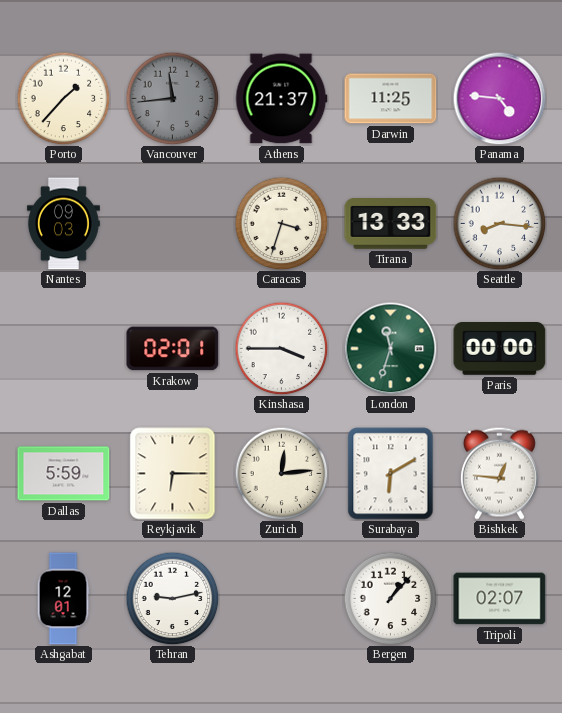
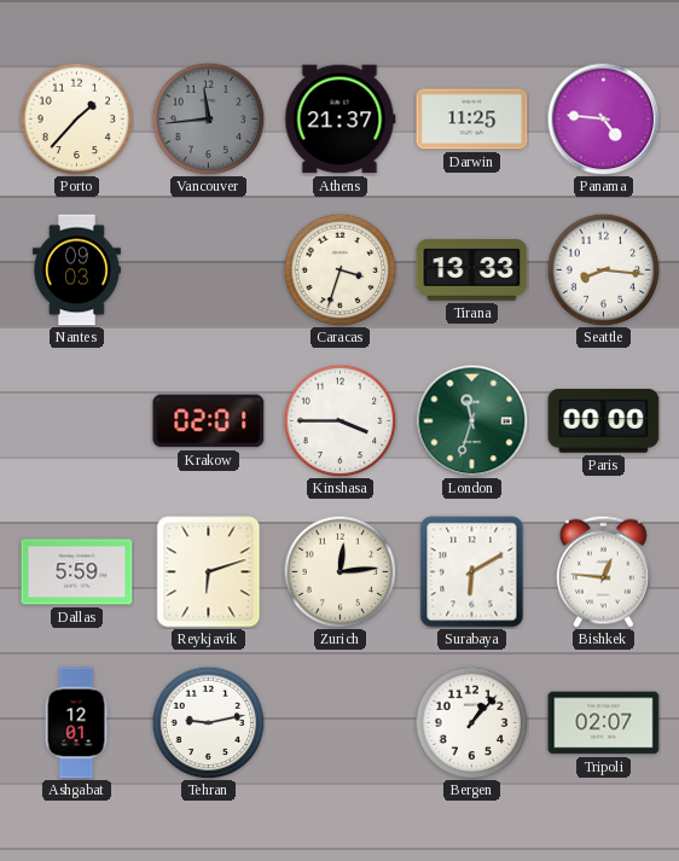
Reykjavik: 6:15 -> 6:12
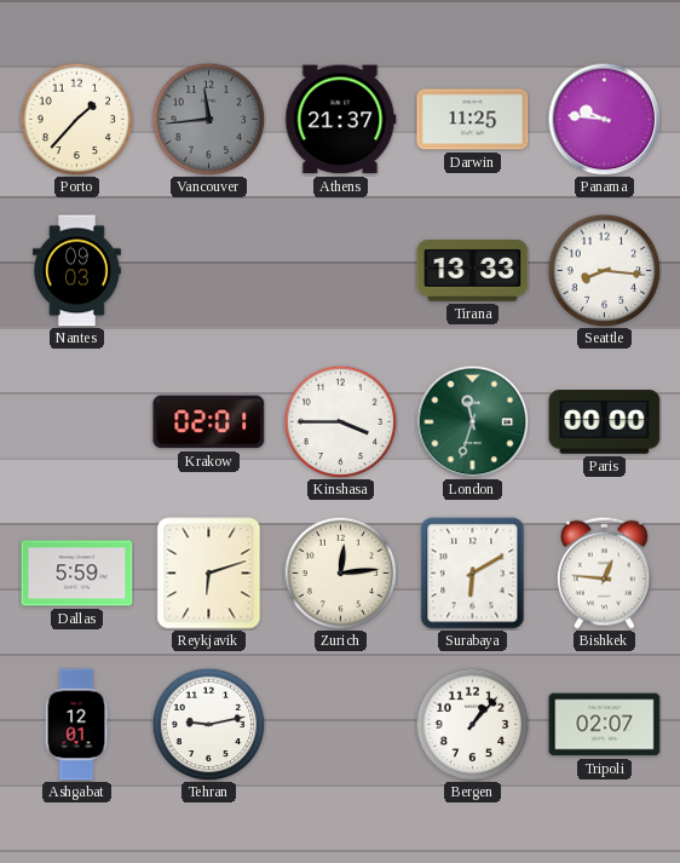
Panama: 4:46 -> 9:46
Caracas: 3:33 -> none
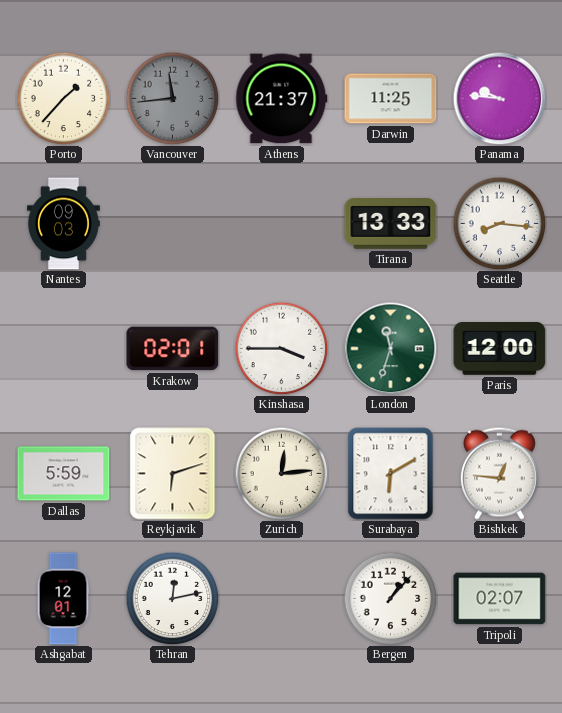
Paris: 00:00 -> 12:00
Tehran: 9:13 -> 12:13
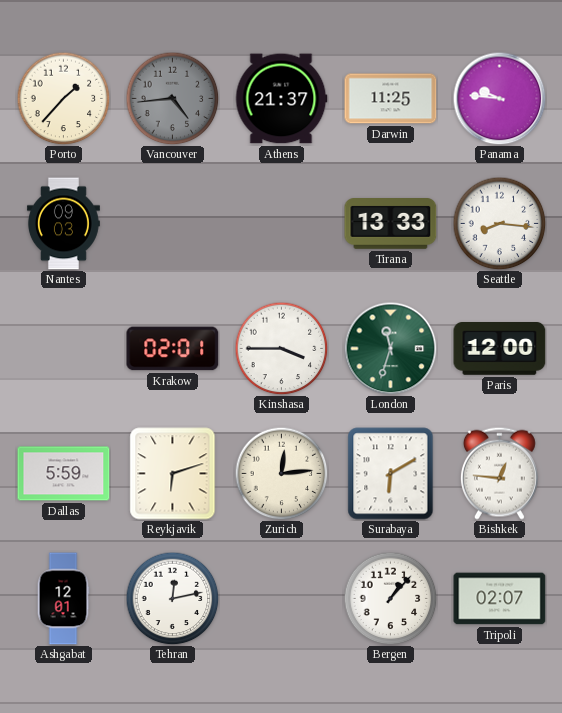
Vancouver: 11:44 -> 4:44
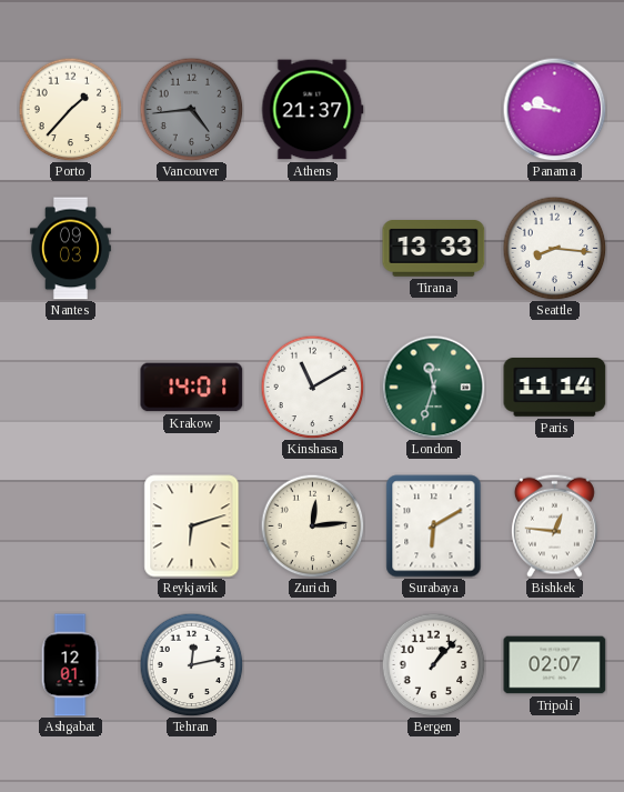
Darwin: 11:25 -> none
Krakow: 02:01 -> 14:01
Kinshasa: 3:45 -> 11:10
Paris: 12:00 -> 11:14
Dallas: 5:59 -> none
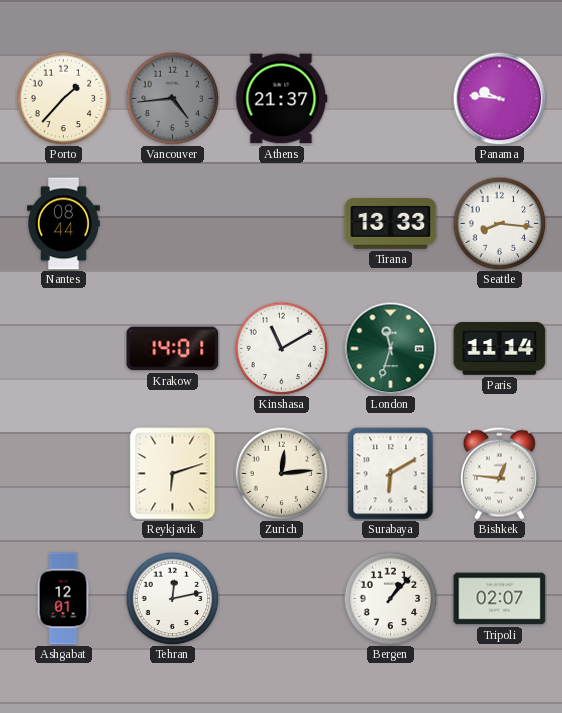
Nantes: 09:03 -> 08:44
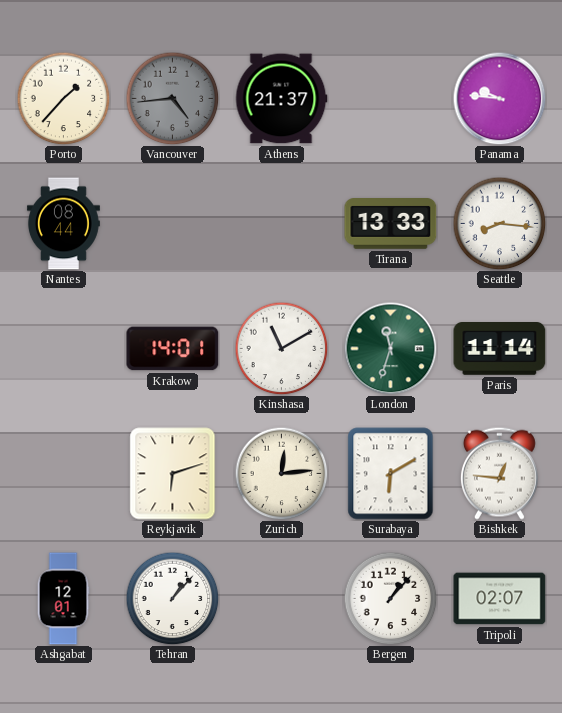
Tehran: 12:13 -> 1:07
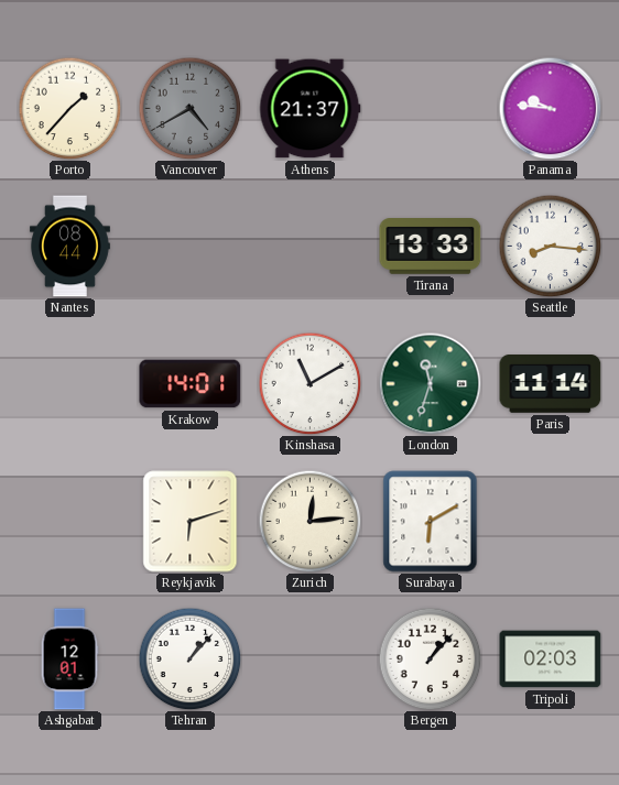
Vancouver: 4:44 -> 4:40
Bishkek: 12:46 -> none
Tripoli: 02:07 -> 02:03
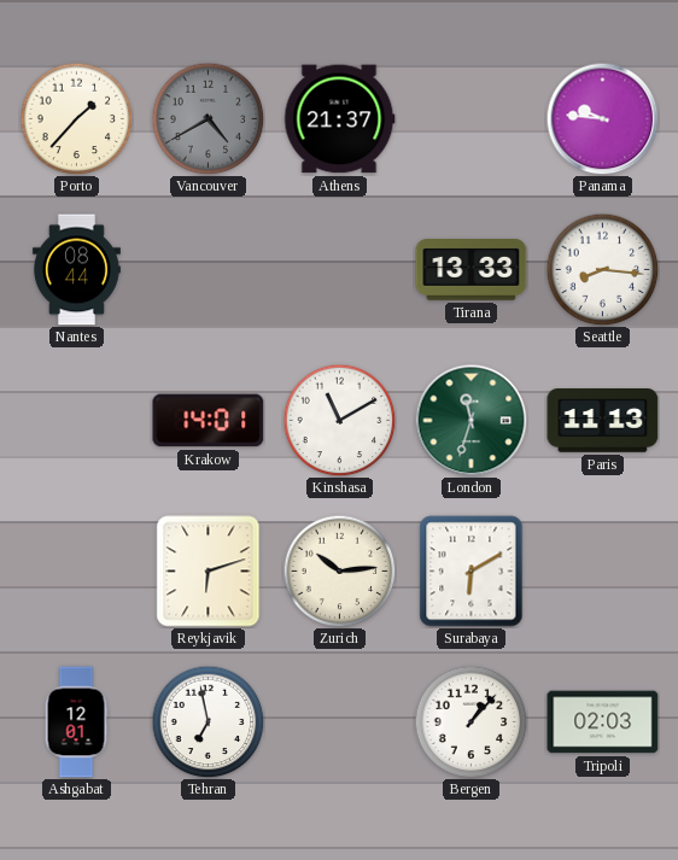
Paris: 11:14 -> 11:13
Zurich: 12:14 -> 10:14
Tehran: 1:07 -> 6:58
